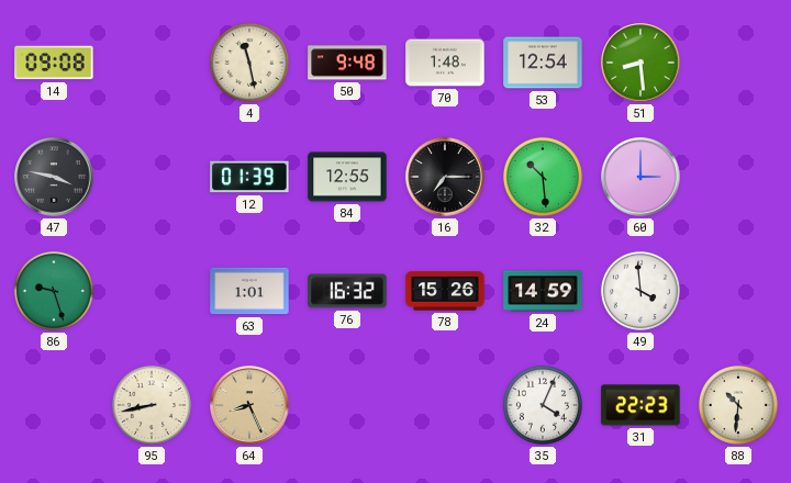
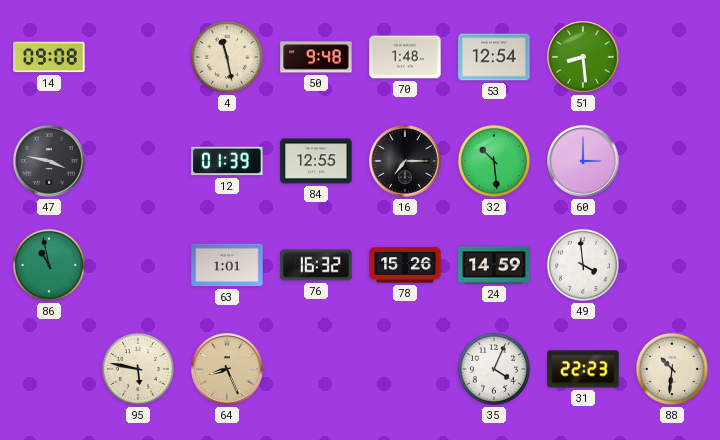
86: 9:27 -> 10:58
95: 8:43 -> 5:47
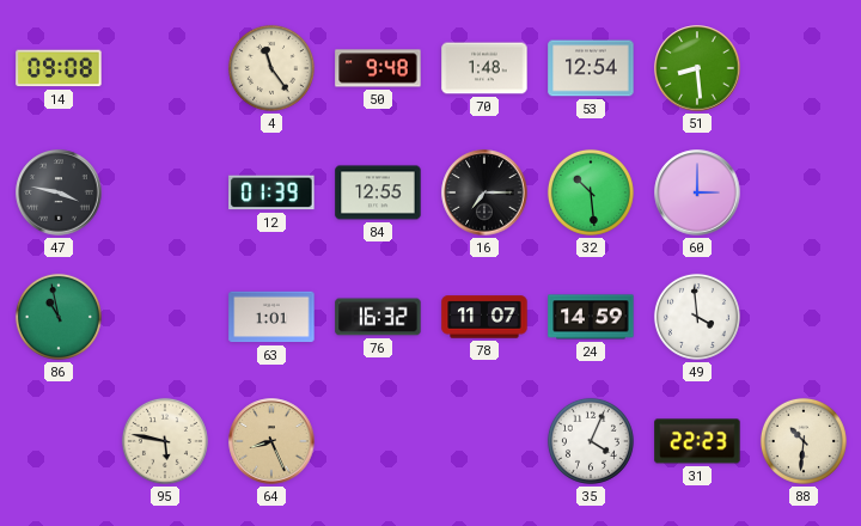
4: 11:28 -> 11:24
78: 15:26 -> 11:07
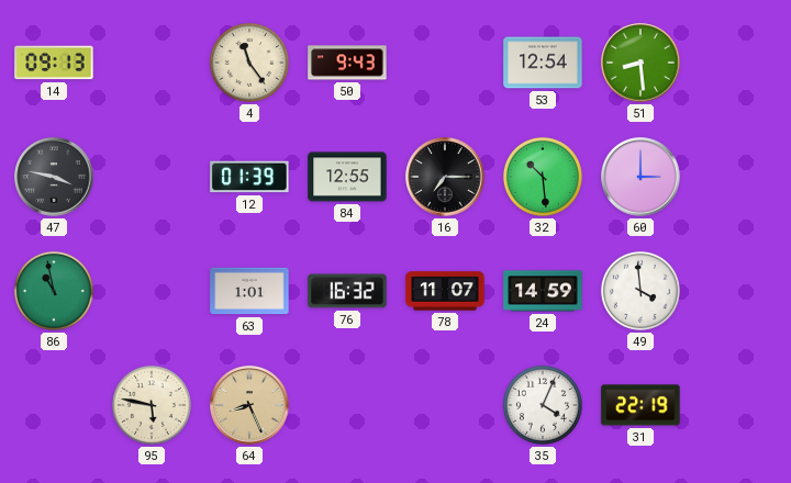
14: 09:08 -> 09:13
50: 9:48 -> 9:43
70: 1:48 -> none
31: 22:23 -> 22:19
88: 10:31 -> none
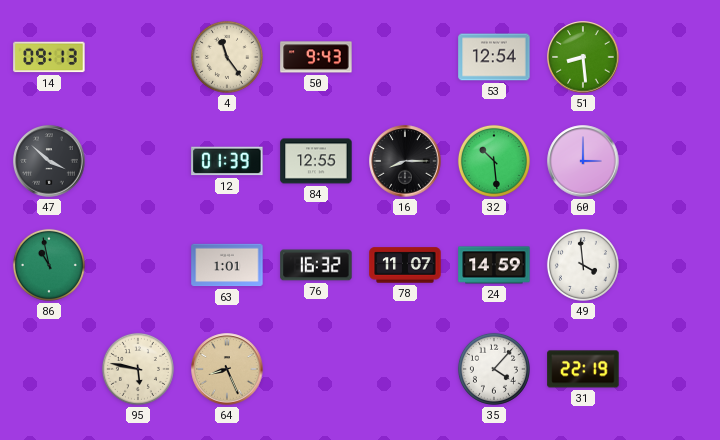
47: 3:47 -> 3:52
16: 7:15 -> 8:15
35: 4:04 -> 4:07
